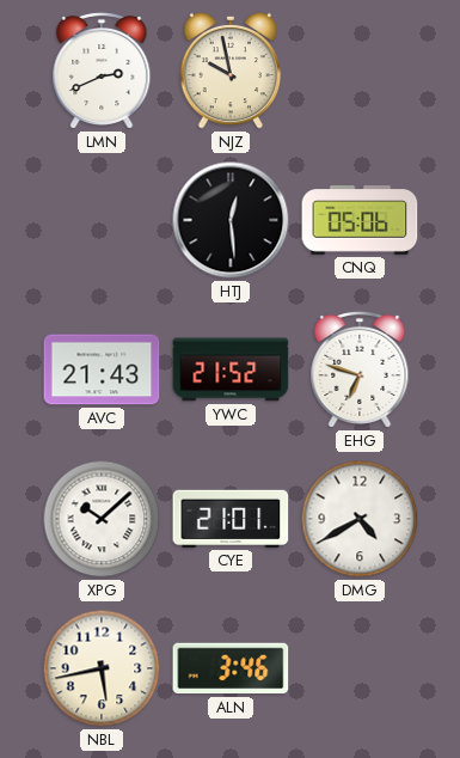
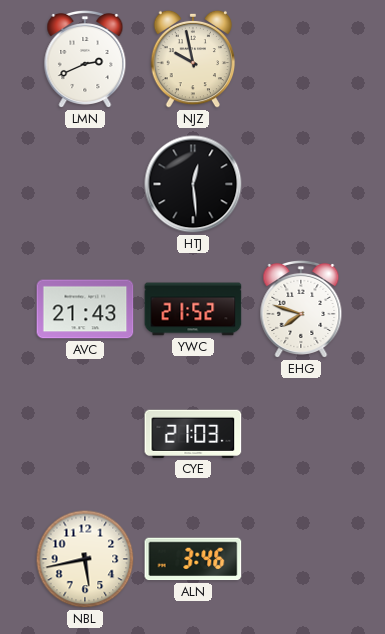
CNQ: 05:06 -> none
EHG: 6:48 -> 7:48
XPG: 10:08 -> none
CYE: 21:01 -> 21:03
DMG: 4:40 -> none
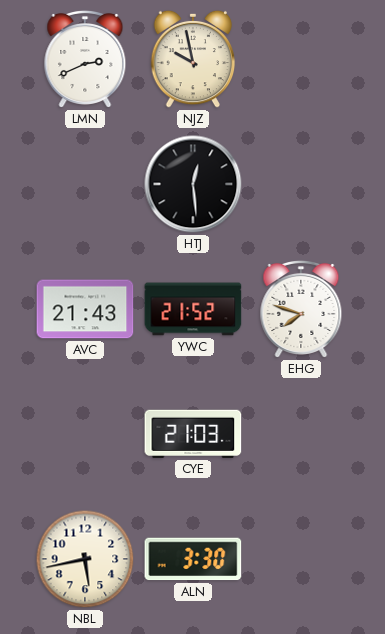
ALN: 3:46 -> 3:30
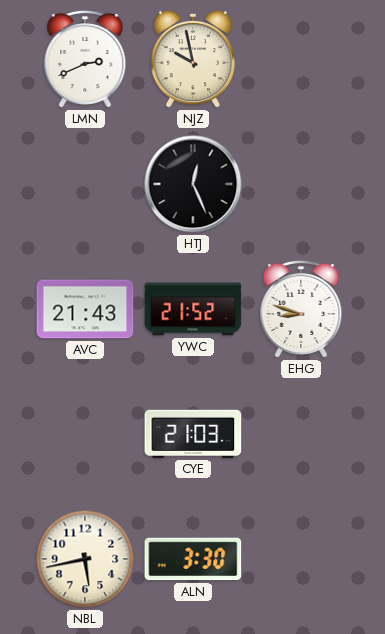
HTJ: 12:29 -> 12:26
EHG: 7:48 -> 8:48
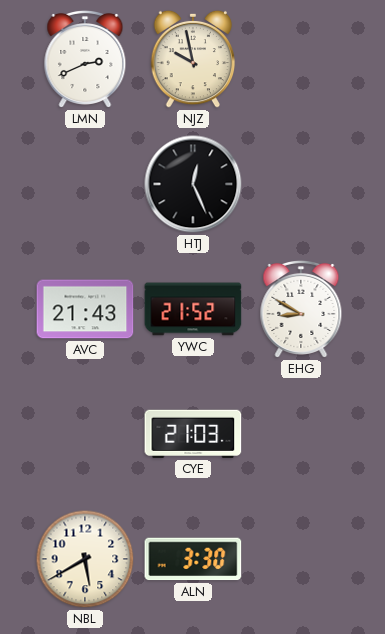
EHG: 8:48 -> 8:50
NBL: 5:43 -> 5:40
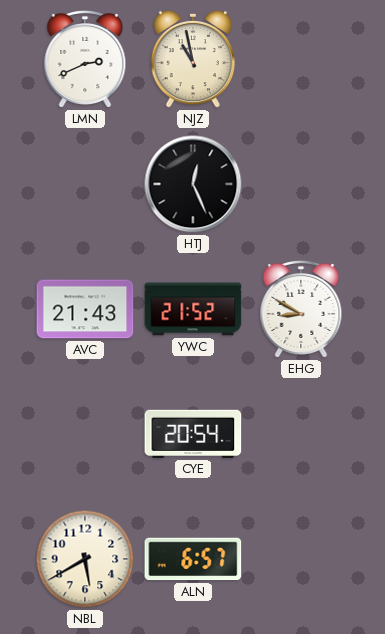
NJZ: 9:58 -> 10:58
CYE: 21:03 -> 20:54
ALN: 3:30 -> 6:57
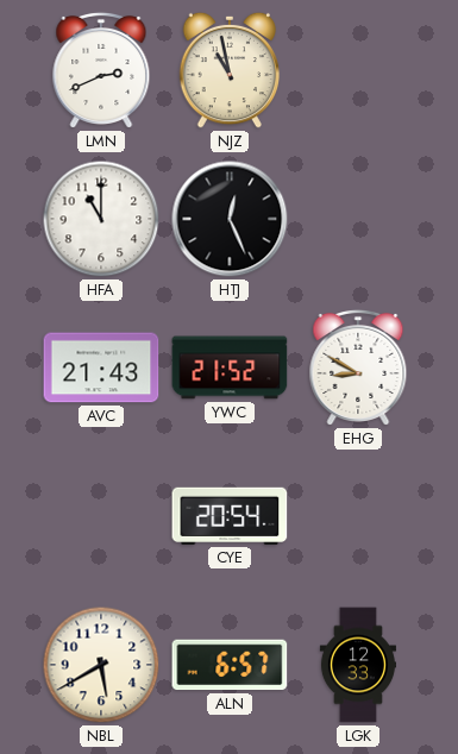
HFA: none -> 11:00
LGK: none -> 12:33
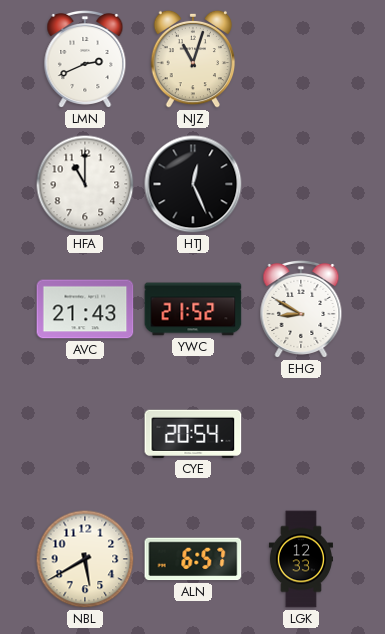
NJZ: 10:58 -> 11:03
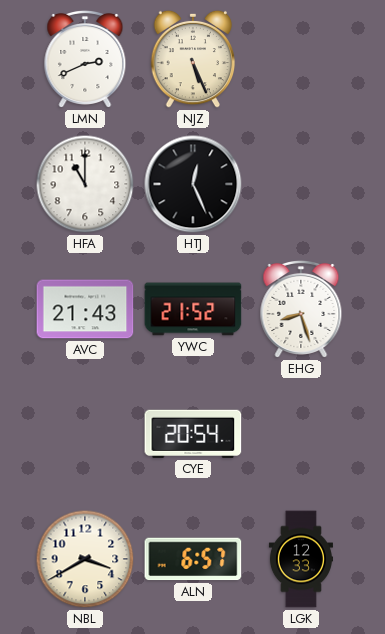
NJZ: 11:03 -> 5:26
EHG: 8:50 -> 8:27
NBL: 5:40 -> 3:40
